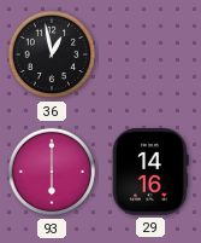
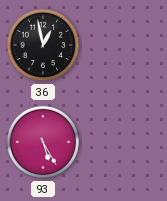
93: 6:00 -> 5:25
29: 14:16 -> none
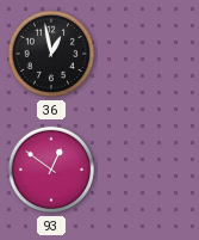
93: 5:25 -> 12:51
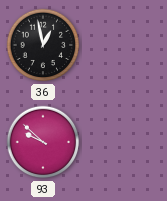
93: 12:51 -> 9:52
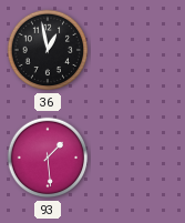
93: 9:52 -> 1:29
